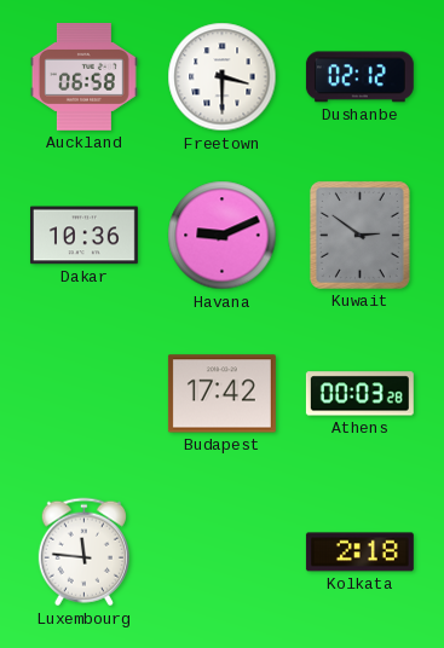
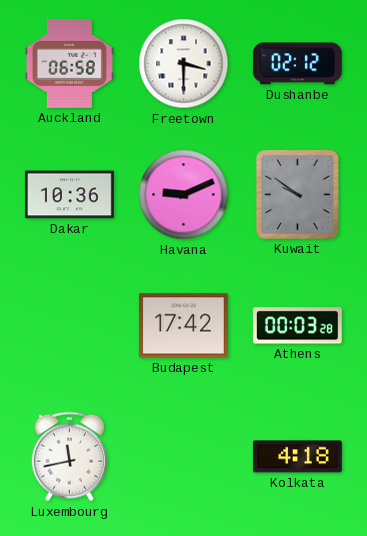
Kuwait: 2:51 -> 9:51
Luxembourg: 11:46 -> 11:43
Kolkata: 2:18 -> 4:18
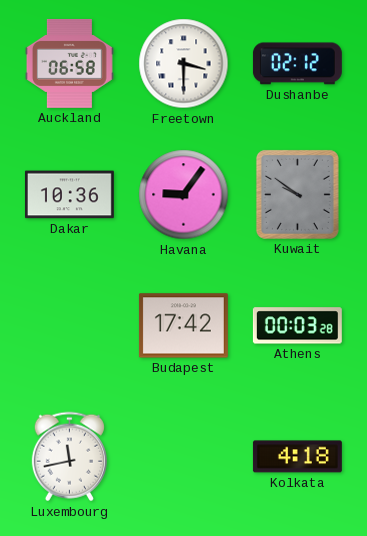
Havana: 9:11 -> 9:06
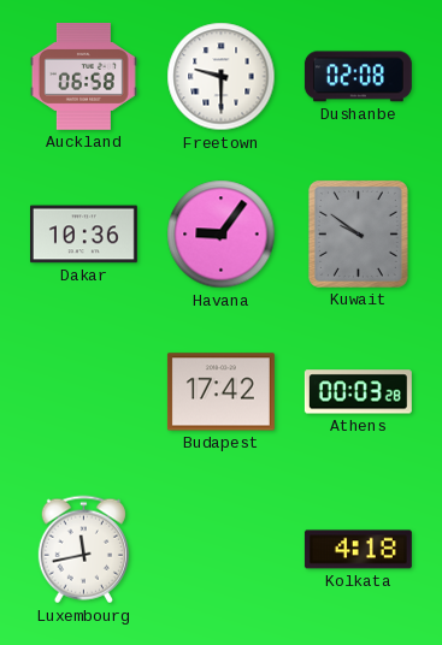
Freetown: 3:30 -> 9:30
Dushanbe: 02:12 -> 02:08
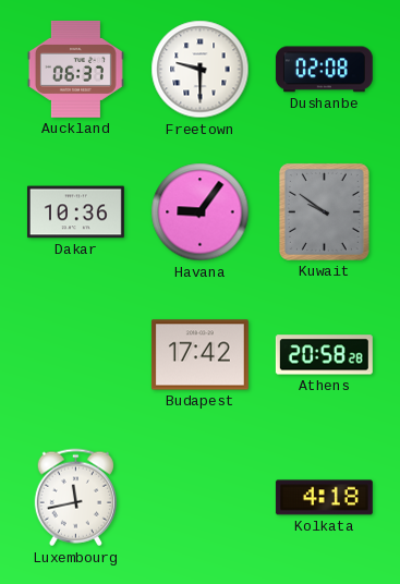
Auckland: 06:58 -> 06:37
Athens: 00:03 -> 20:58
